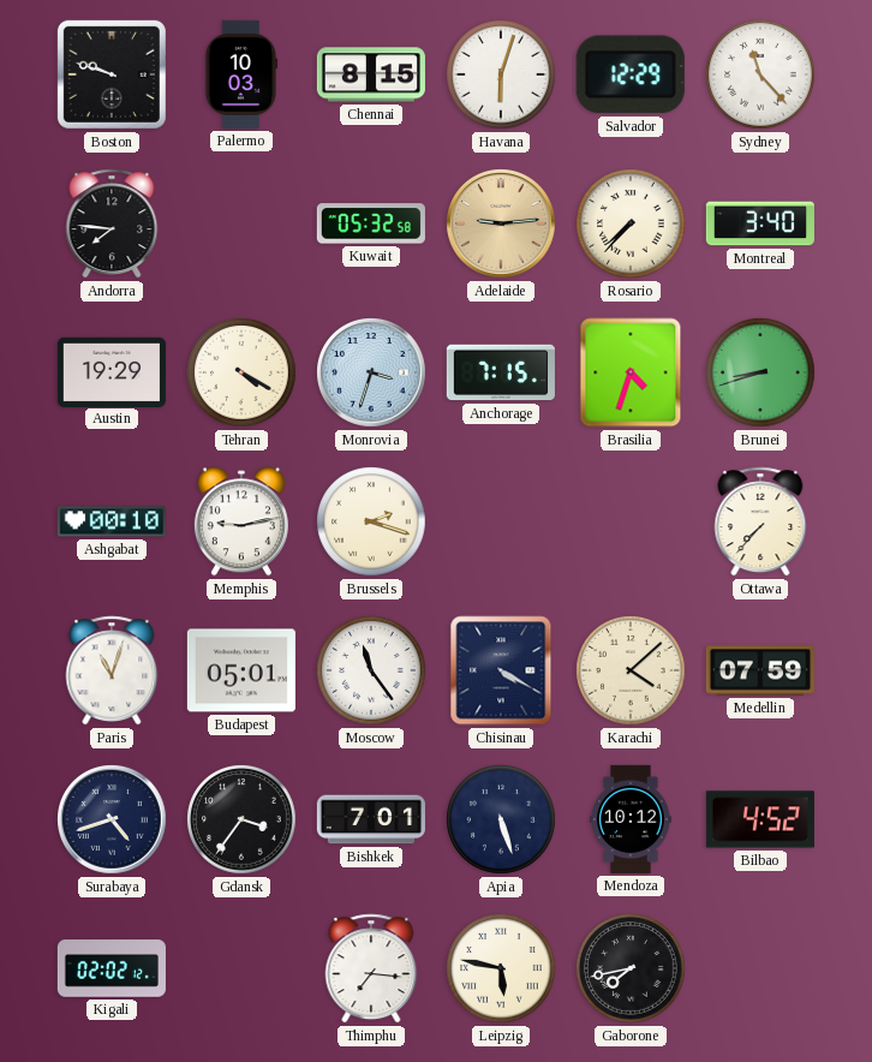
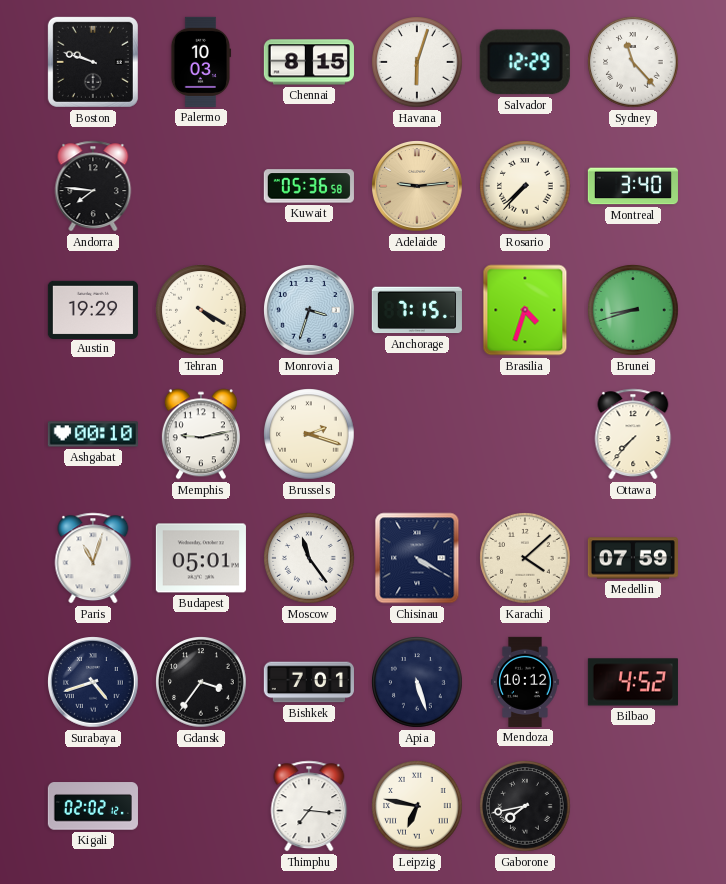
Kuwait: 05:32 -> 05:36
Leipzig: 5:47 -> 6:47
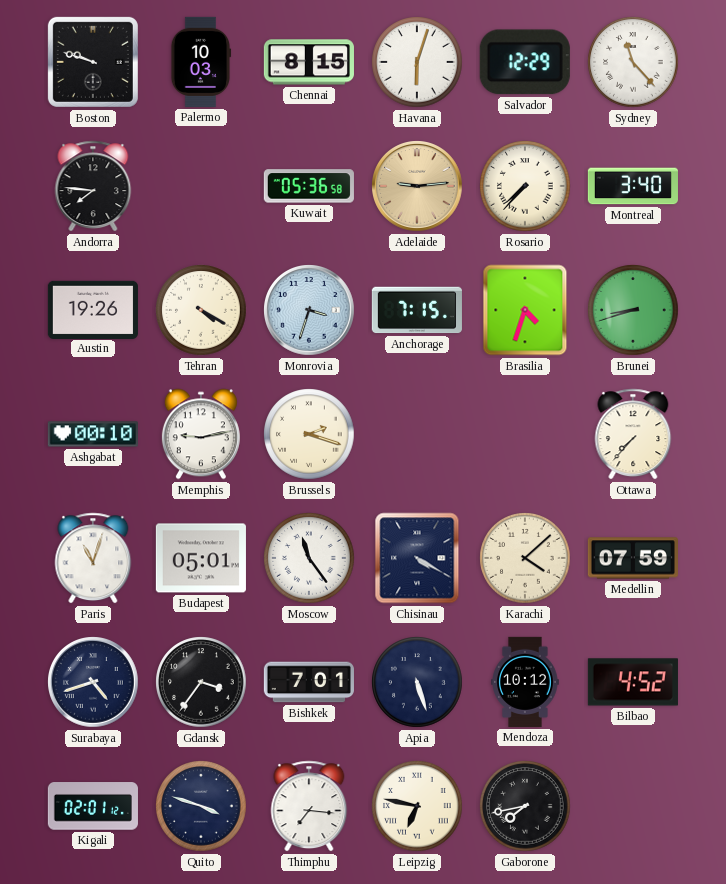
Austin: 19:29 -> 19:26
Kigali: 02:02 -> 02:01
Quito: none -> 3:48
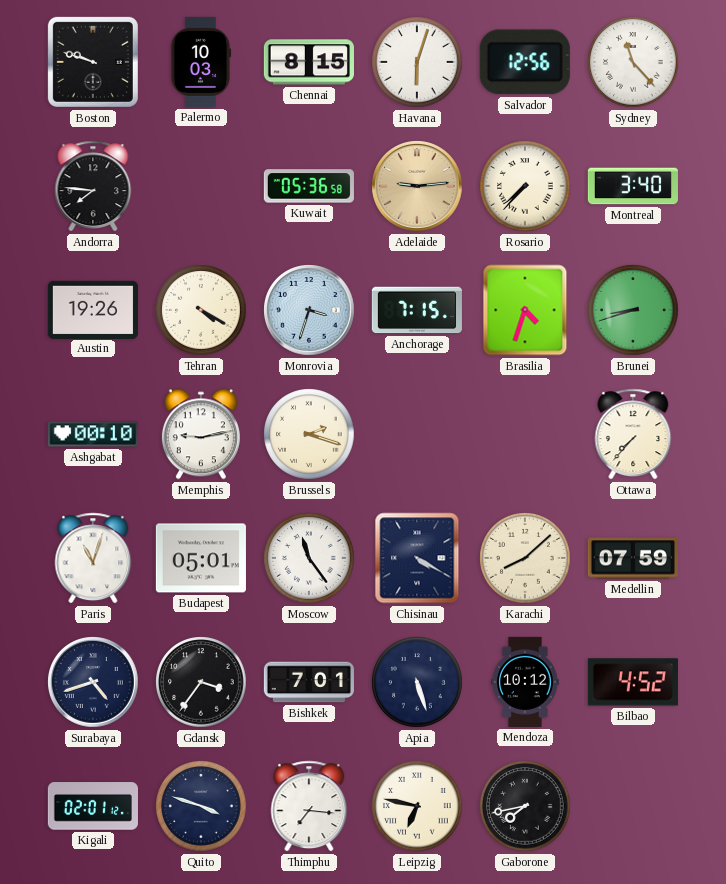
Salvador: 12:29 -> 12:56
Karachi: 4:08 -> 8:08
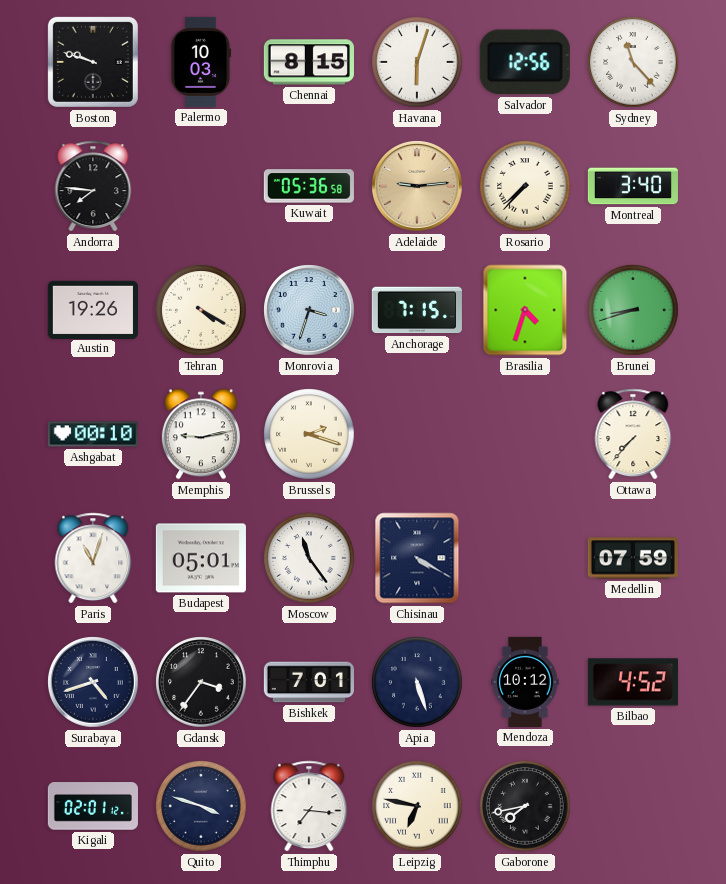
Karachi: 8:08 -> none
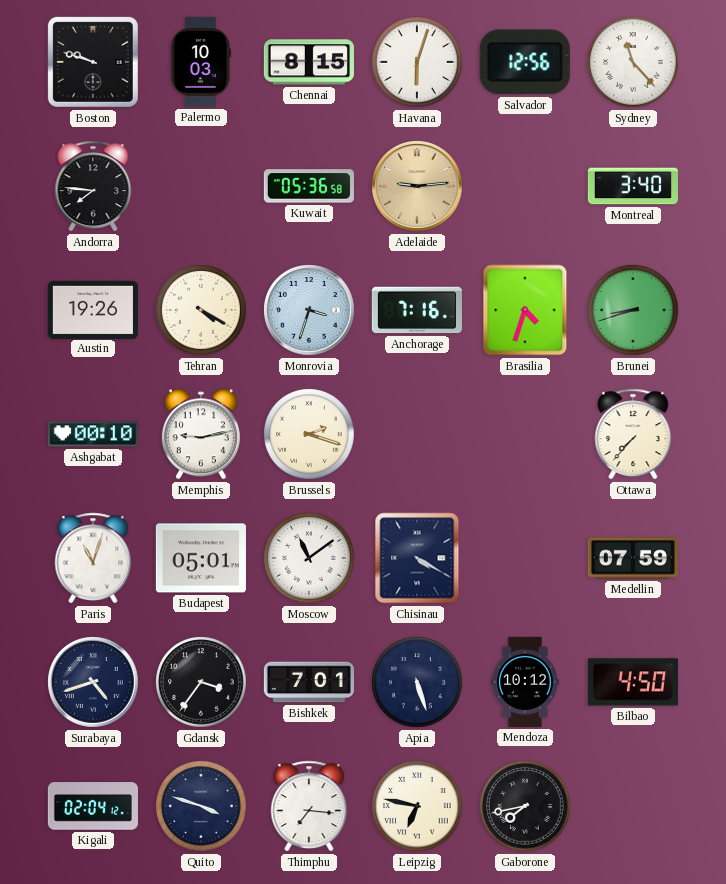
Rosario: 7:37 -> none
Anchorage: 7:15 -> 7:16
Moscow: 11:24 -> 11:09
Bilbao: 4:52 -> 4:50
Kigali: 02:01 -> 02:04
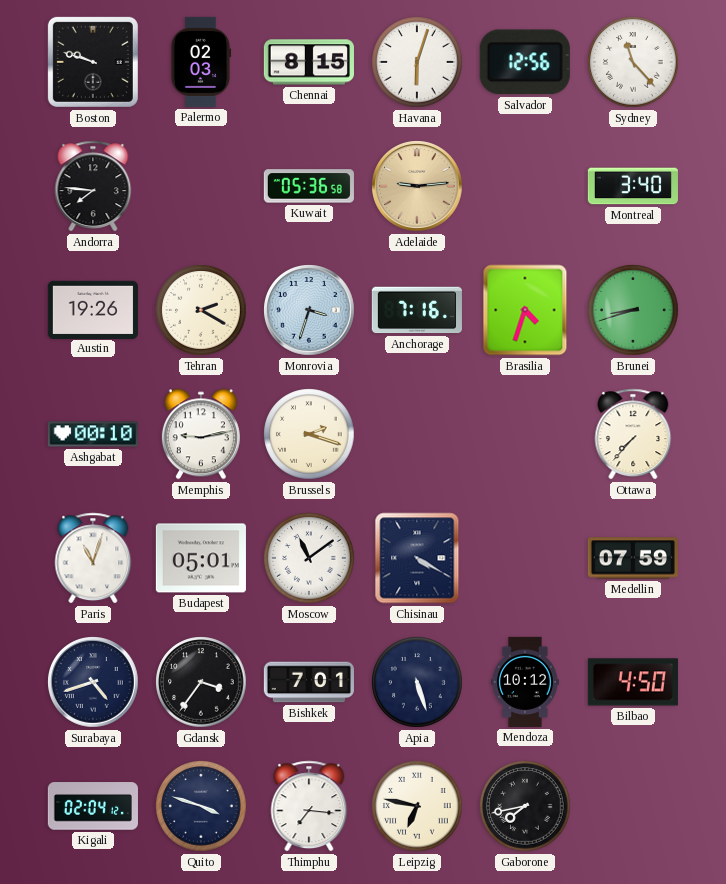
Palermo: 10:03 -> 02:03
Tehran: 4:20 -> 2:20
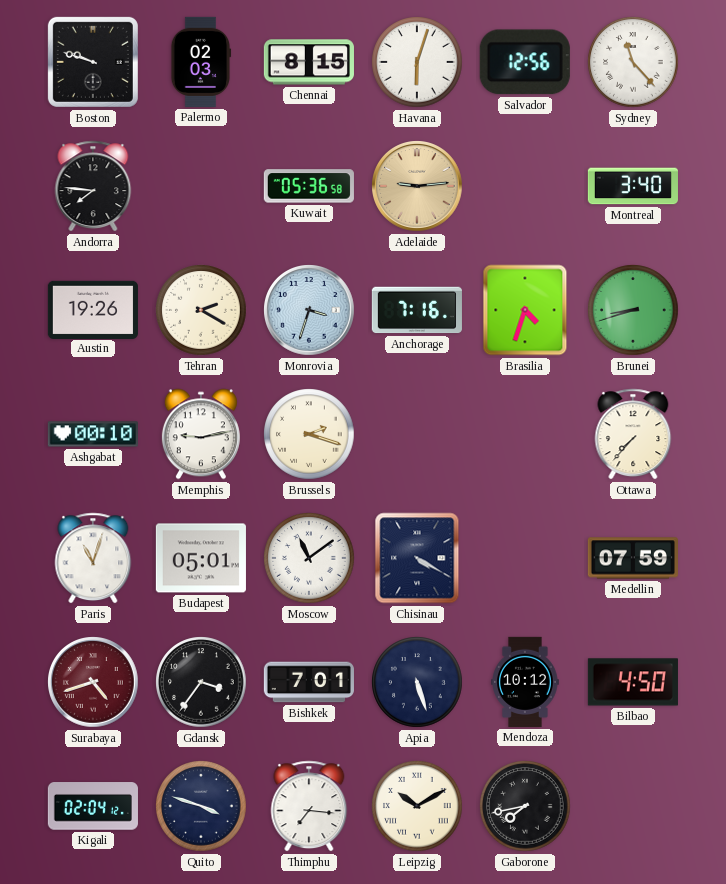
Surabaya dial: navy -> burgundy
Leipzig: 6:47 -> 10:10
